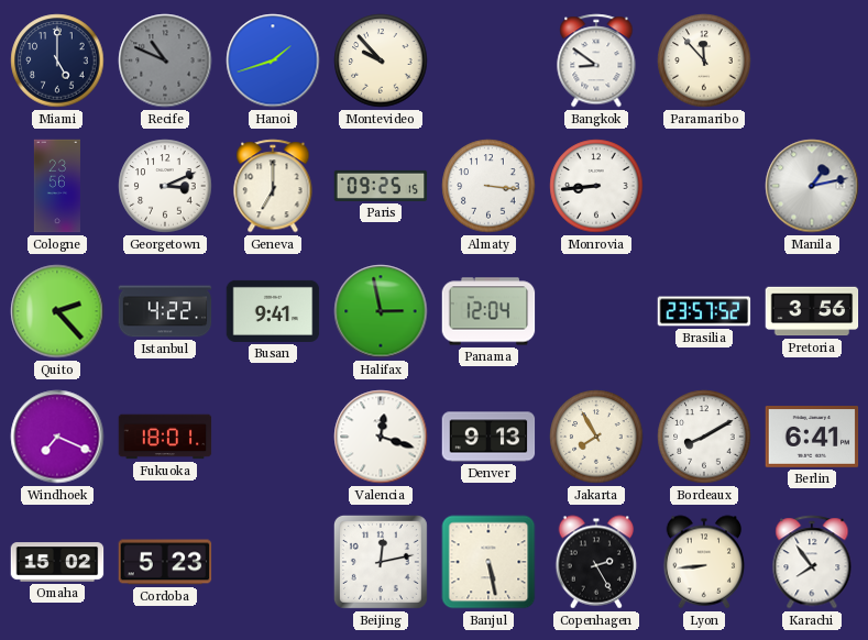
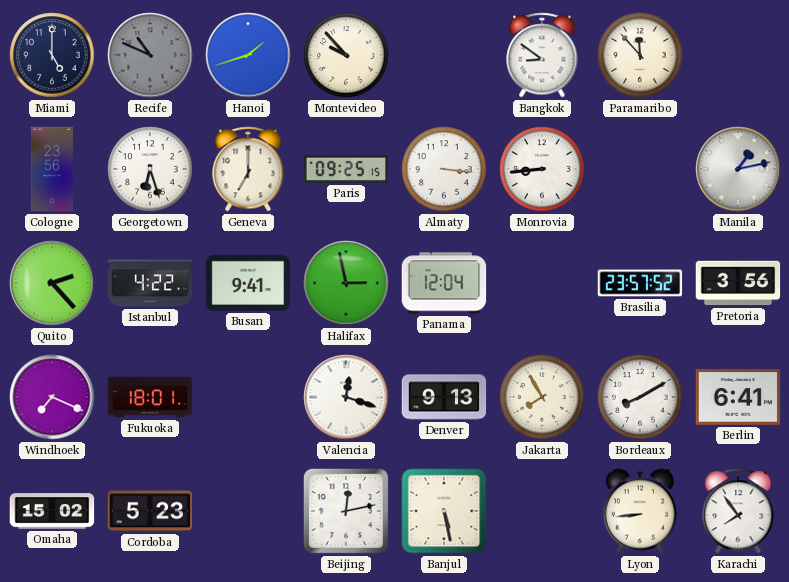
Georgetown: 3:11 -> 6:27
Copenhagen: 2:25 -> none
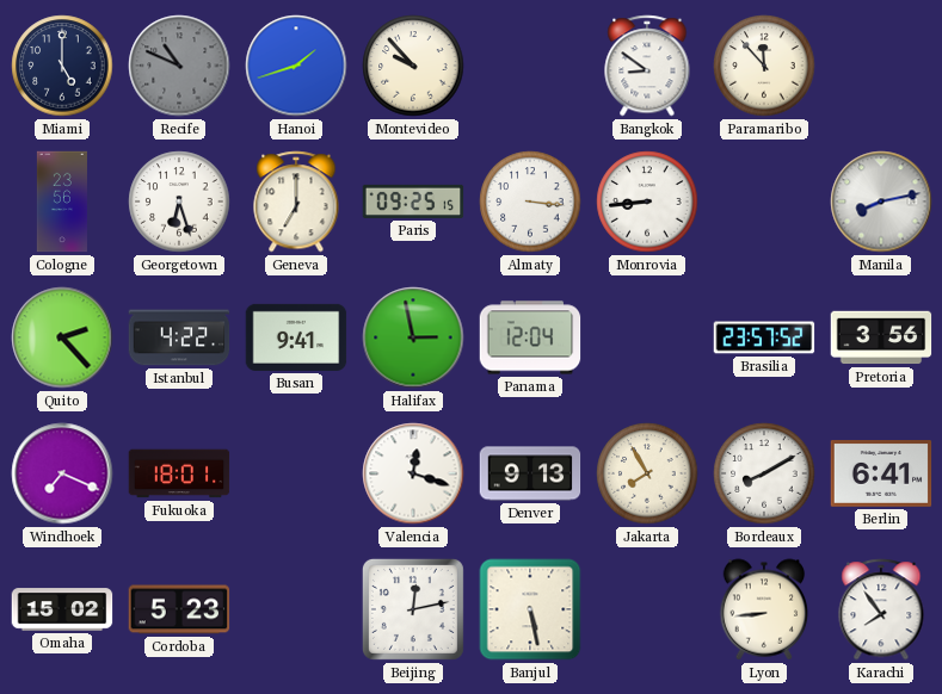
Manila: 1:13 -> 8:13
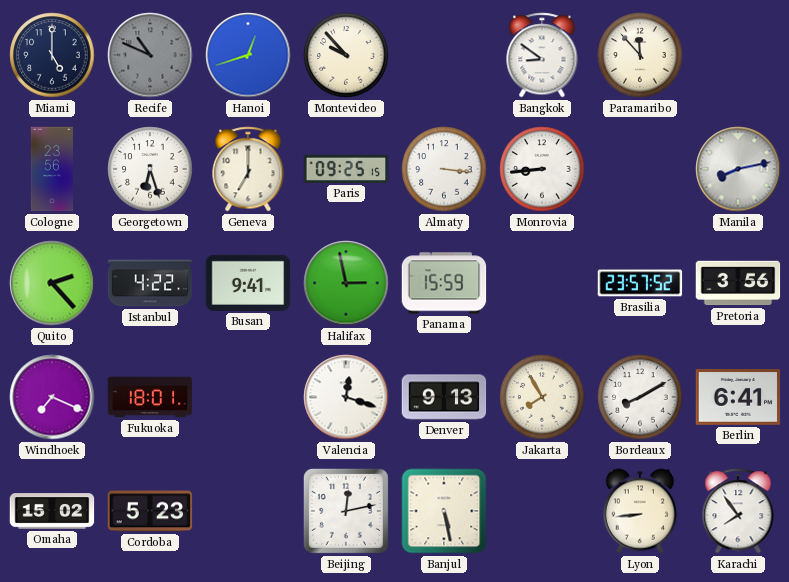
Hanoi: 1:42 -> 12:42
Panama: 12:04 -> 15:59
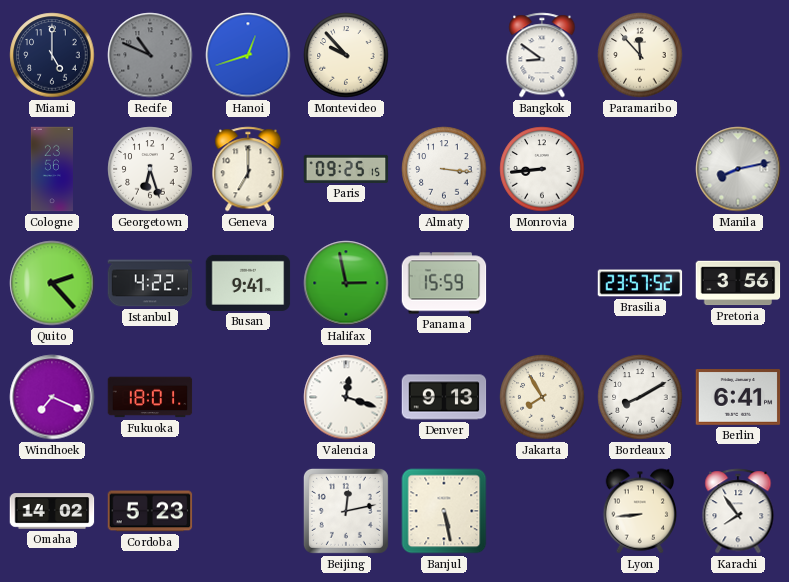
Omaha: 15:02 -> 14:02
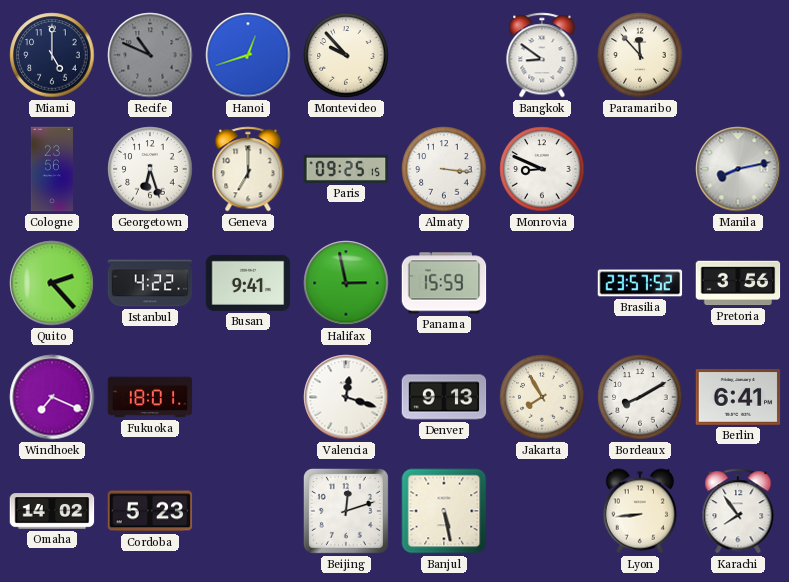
Monrovia: 8:44 -> 8:49
Beijing: 12:13 -> 12:12
